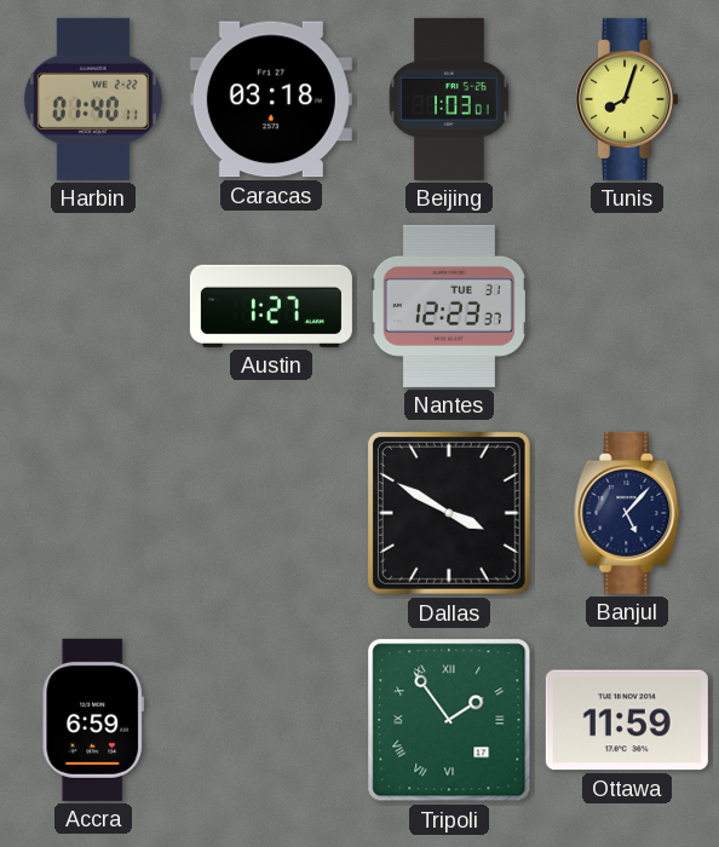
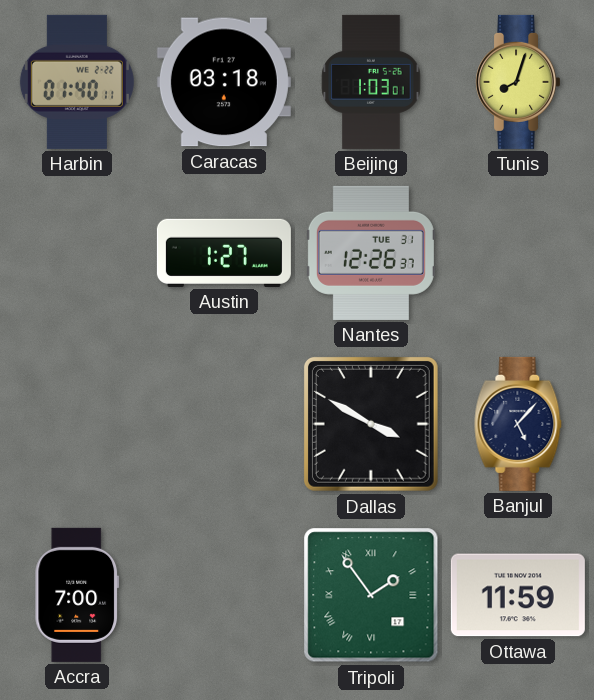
Nantes: 12:23 -> 12:26
Accra: 6:59 -> 7:00
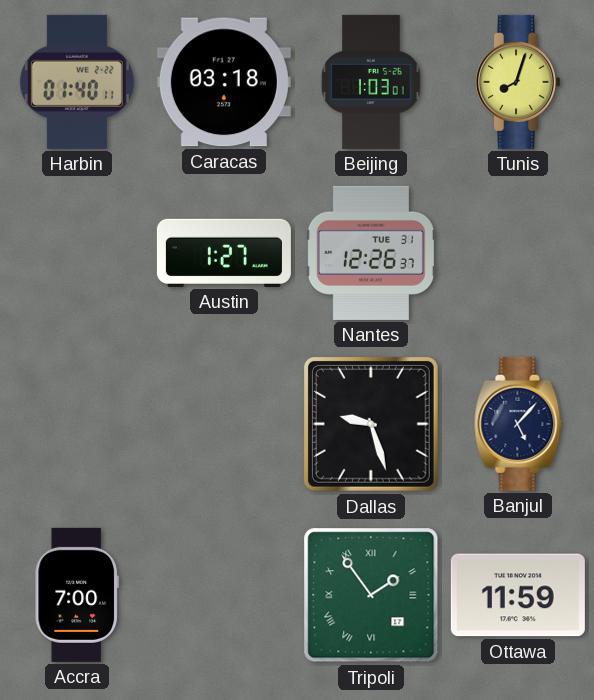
Dallas: 3:50 -> 9:27
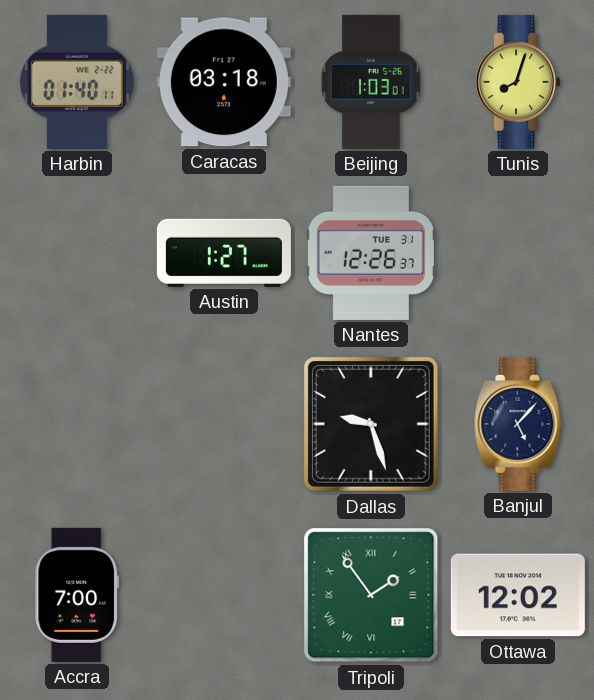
Ottawa: 11:59 -> 12:02
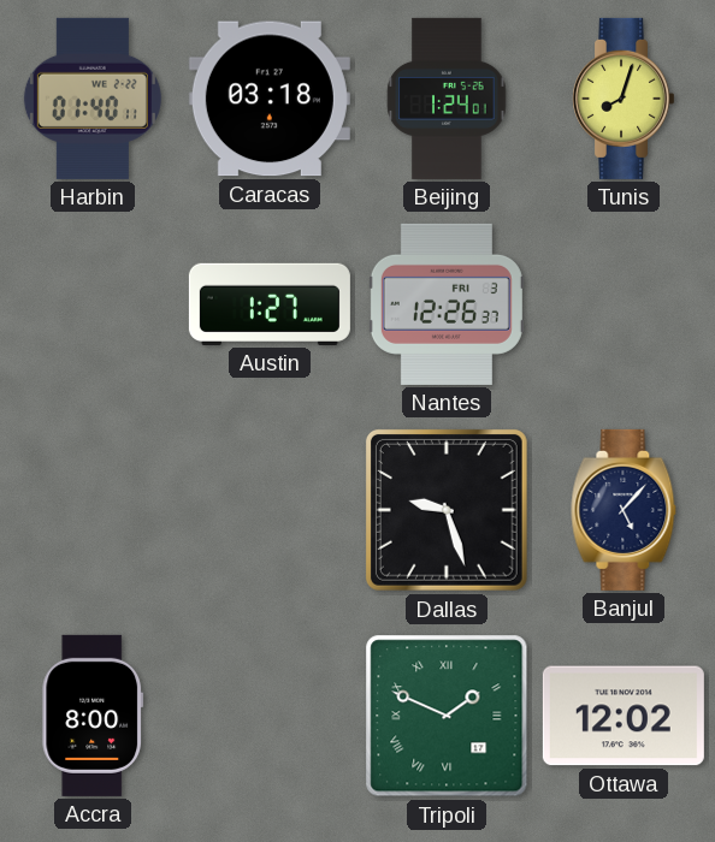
Beijing: 1:03 -> 1:24
Nantes date: TUE 31 -> FRI 3
Accra: 7:00 -> 8:00
Tripoli: 1:54 -> 1:49
